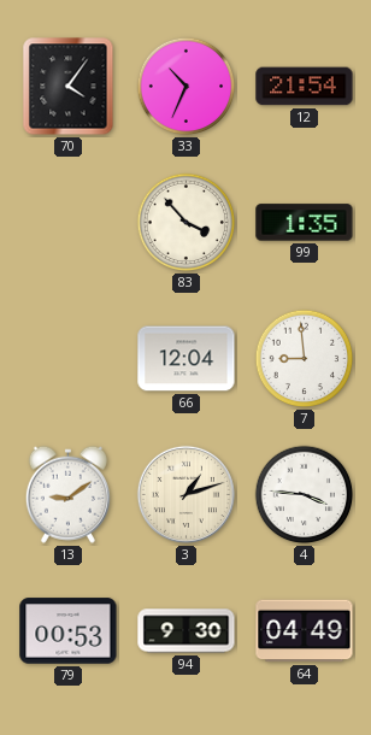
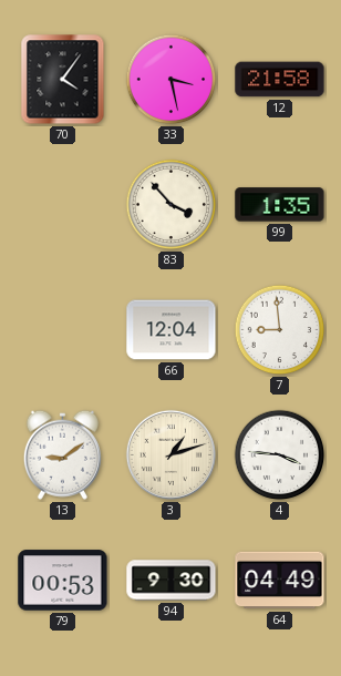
33: 10:34 -> 3:28
12: 21:54 -> 21:58
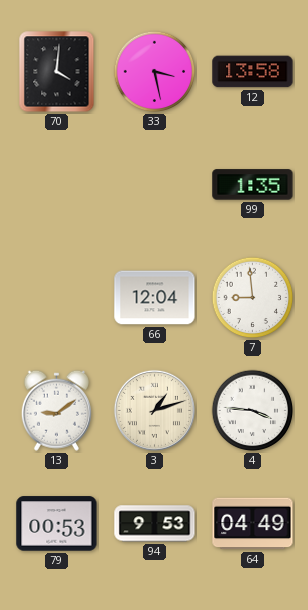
70: 4:06 -> 4:01
12: 21:58 -> 13:58
83: 3:53 -> none
94: 9:30 -> 9:53
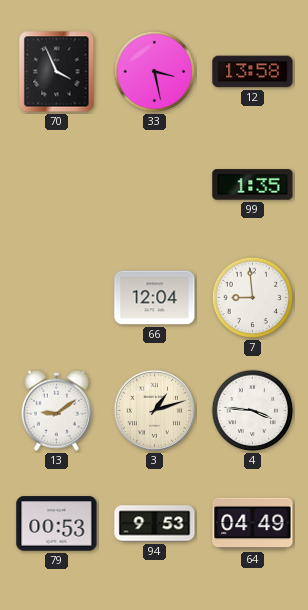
70: 4:01 -> 3:56
